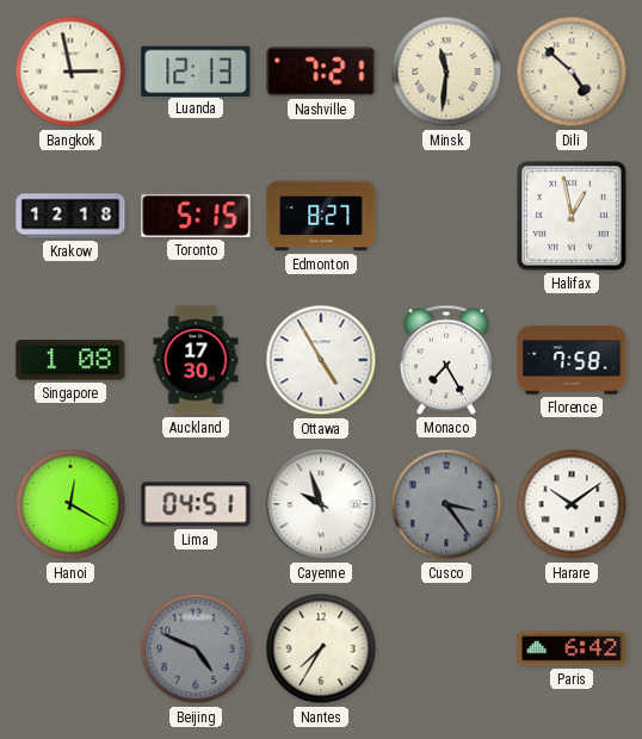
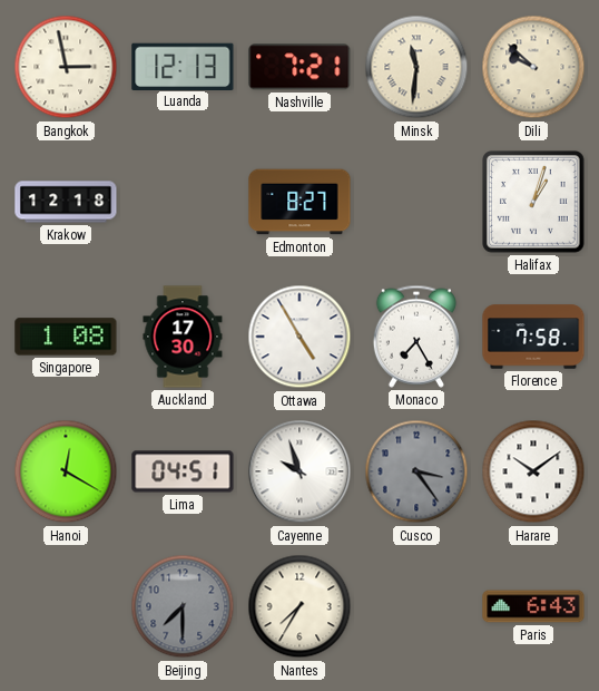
Dili: 4:52 -> 9:52
Toronto: 5:15 -> none
Halifax: 12:58 -> 1:03
Beijing: 4:49 -> 7:30
Paris: 6:42 -> 6:43
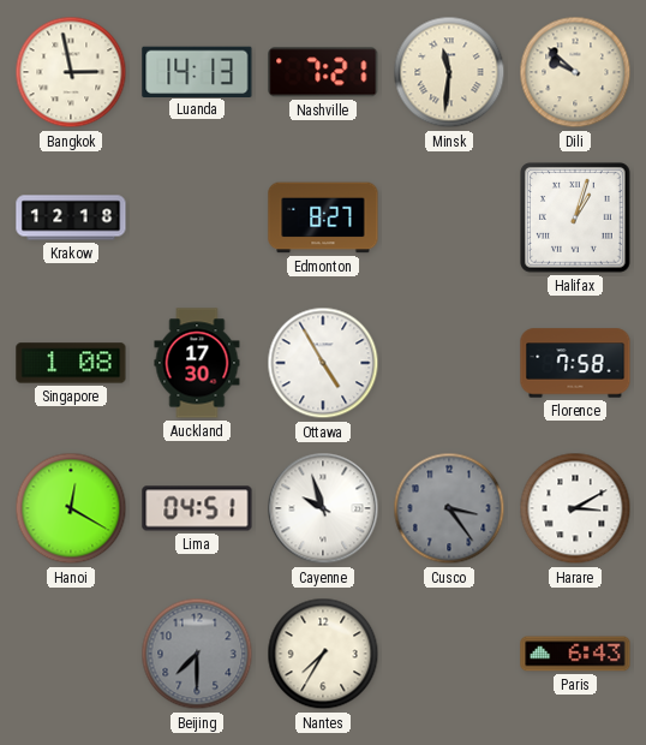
Luanda: 12:13 -> 14:13
Monaco: 7:25 -> none
Harare: 10:09 -> 3:10
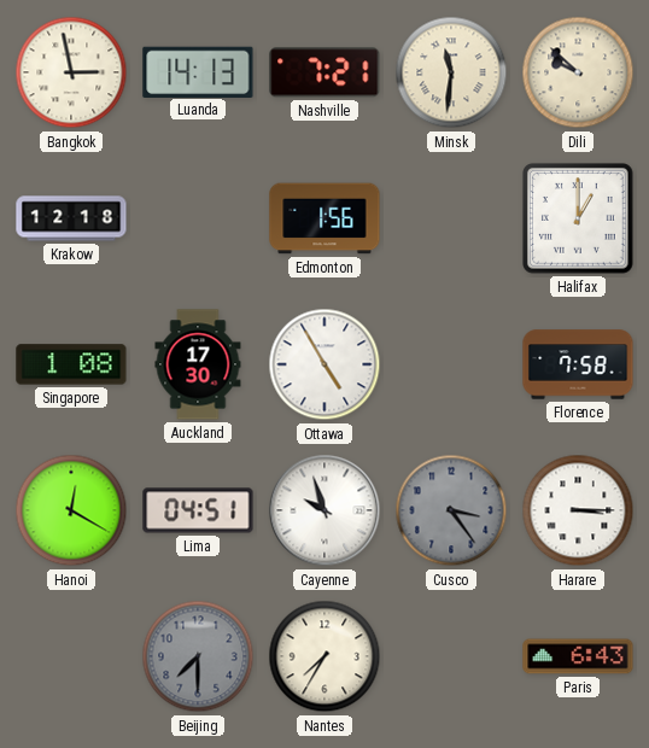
Edmonton: 8:27 -> 1:56
Halifax: 1:03 -> 1:00
Harare: 3:10 -> 3:15
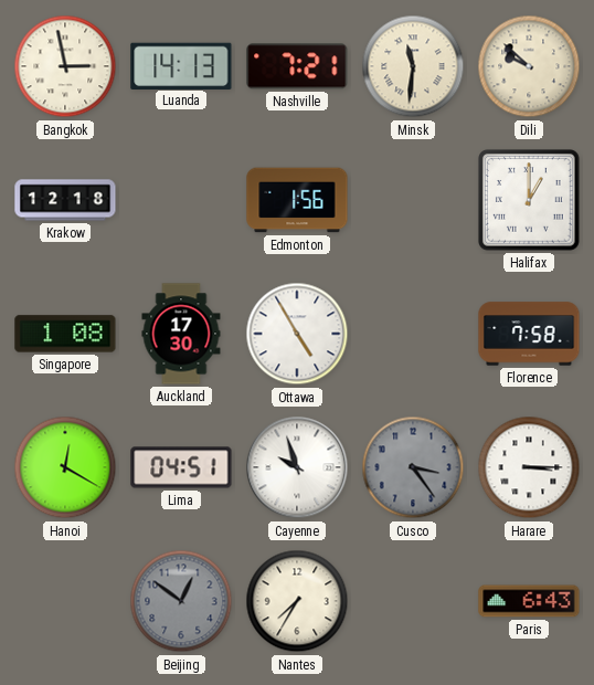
Beijing: 7:30 -> 12:51
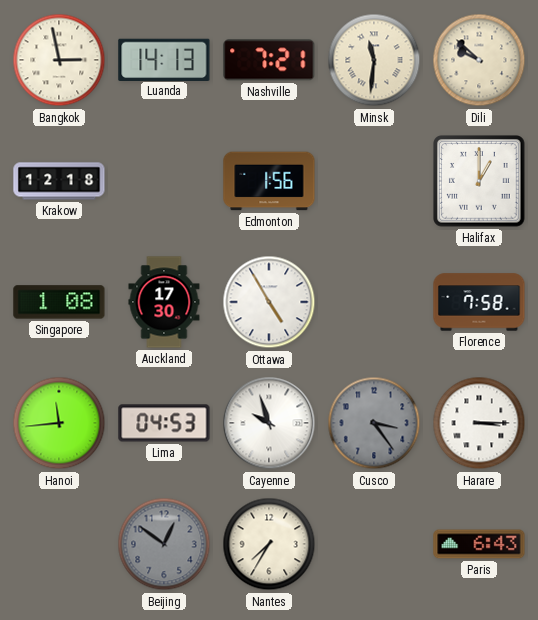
Hanoi: 12:20 -> 11:44
Lima: 04:51 -> 04:53
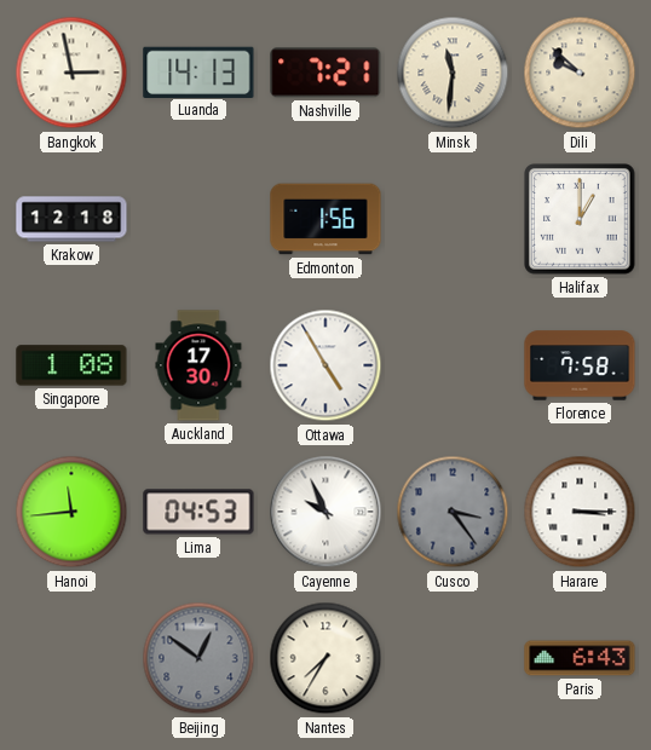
Cayenne: 9:57 -> 9:56
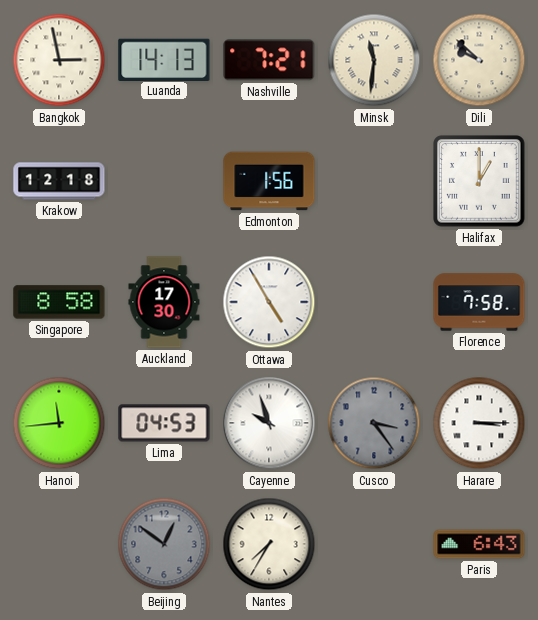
Singapore: 1:08 -> 8:58
Cayenne: 9:56 -> 9:57
